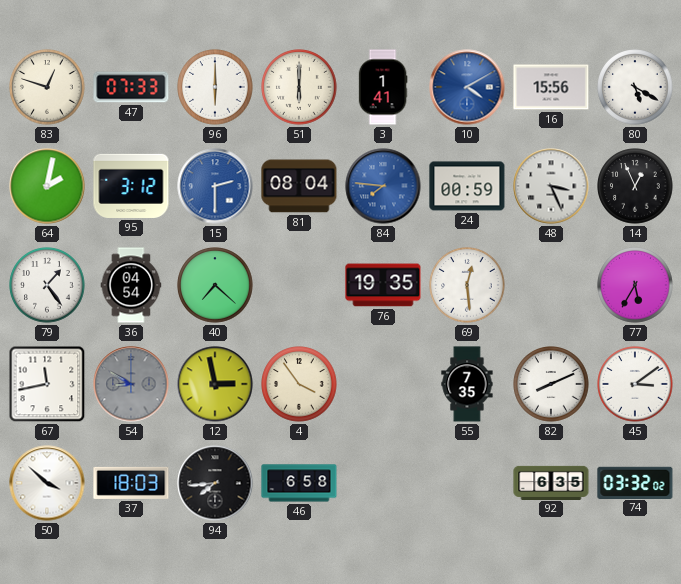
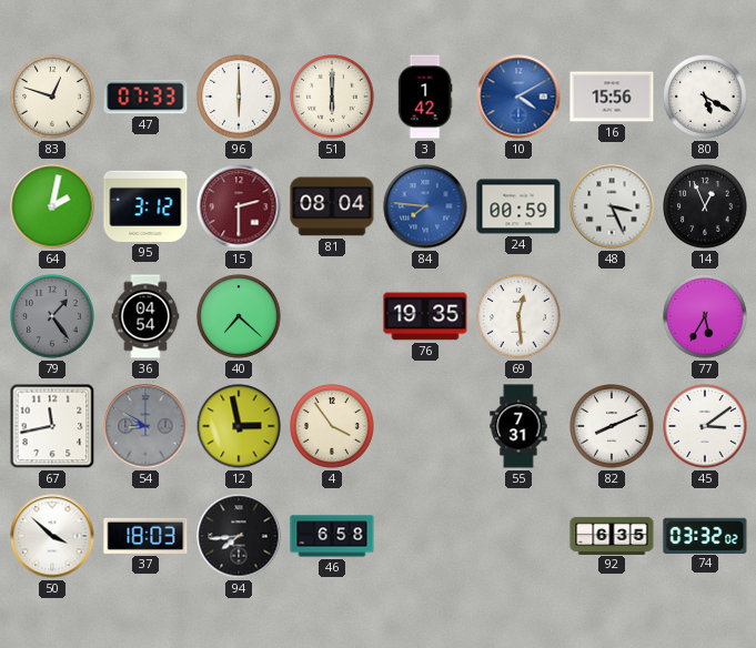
3: 1:41 -> 1:42
15 dial: blue -> burgundy
79 dial: white -> grey
55: 7:35 -> 7:31
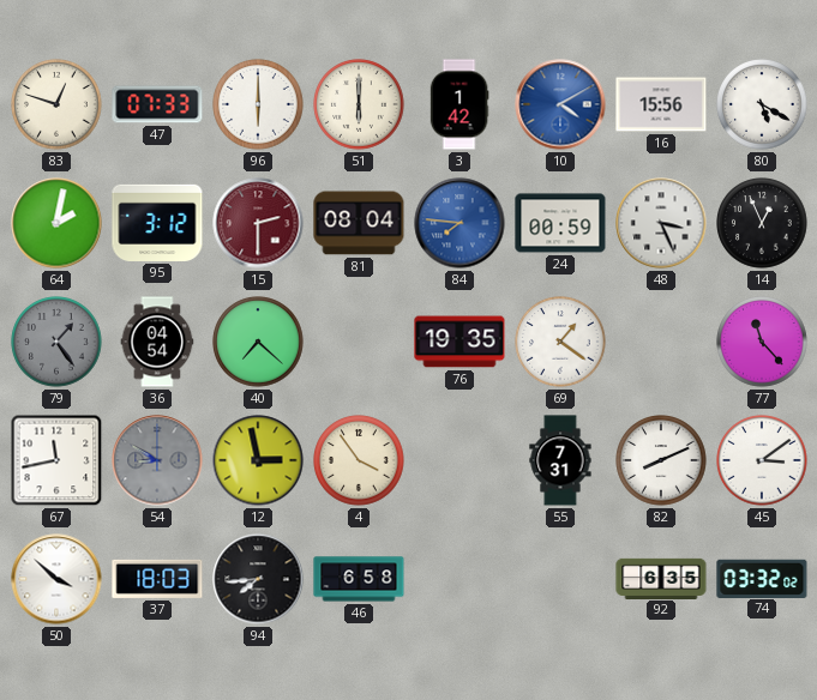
69: 12:29 -> 1:21
77: 5:35 -> 11:23
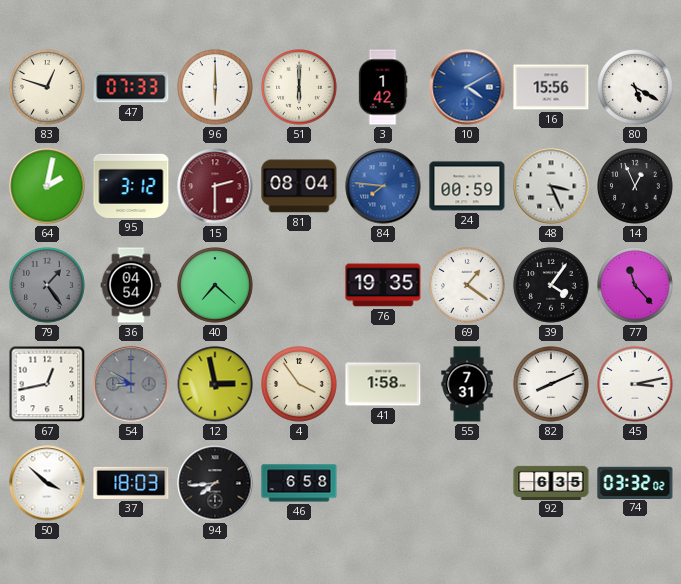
39: none -> 4:06
67: 11:43 -> 12:43
41: none -> 1:58
45: 3:09 -> 3:13
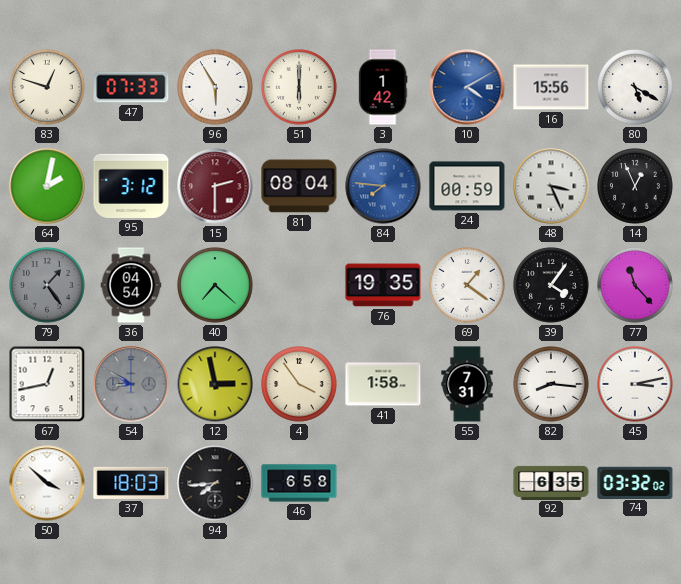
96: 6:00 -> 5:55
82: 8:11 -> 8:16
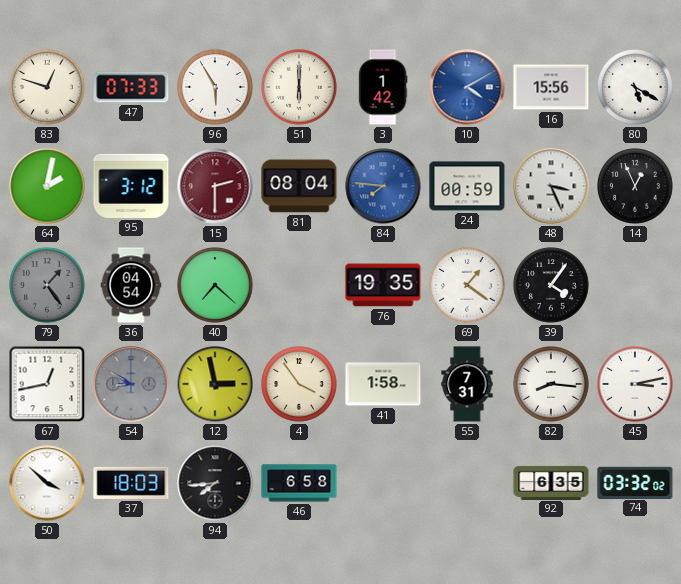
77: 11:23 -> none
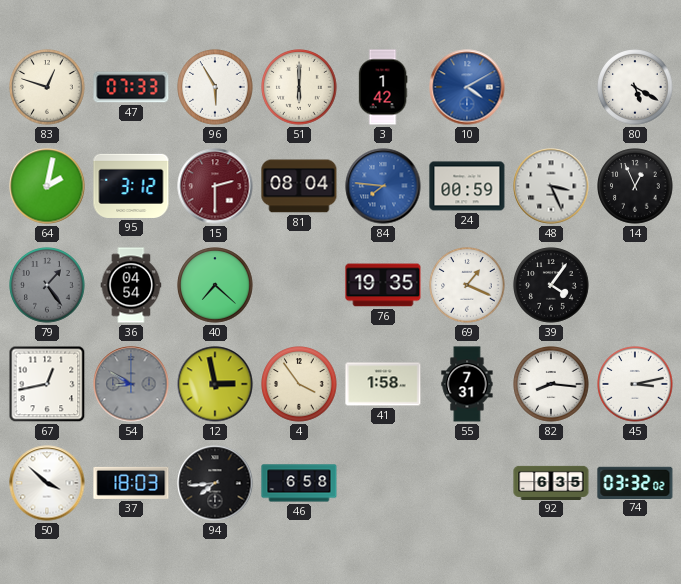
16: 15:56 -> none
69: 1:21 -> 1:19
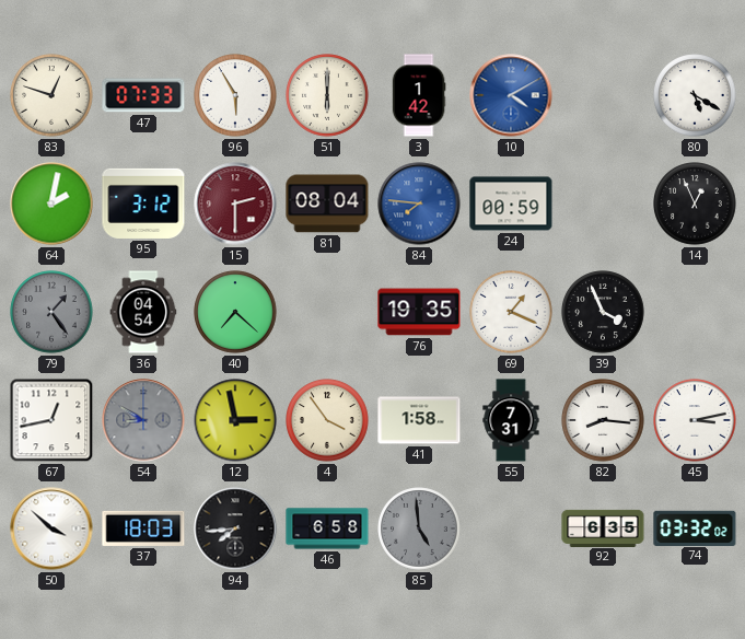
48: 3:26 -> none
39: 4:06 -> 3:56
85: none -> 4:59
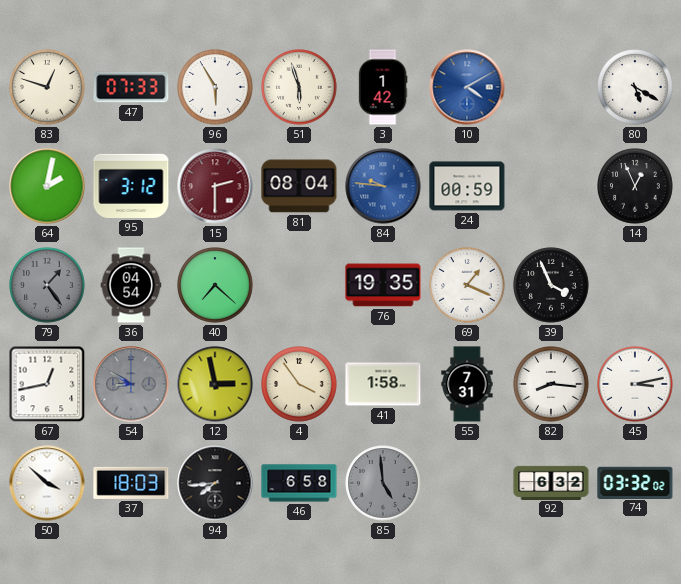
51: 6:00 -> 5:57
84: 7:46 -> 9:46
92: 6:35 -> 6:32
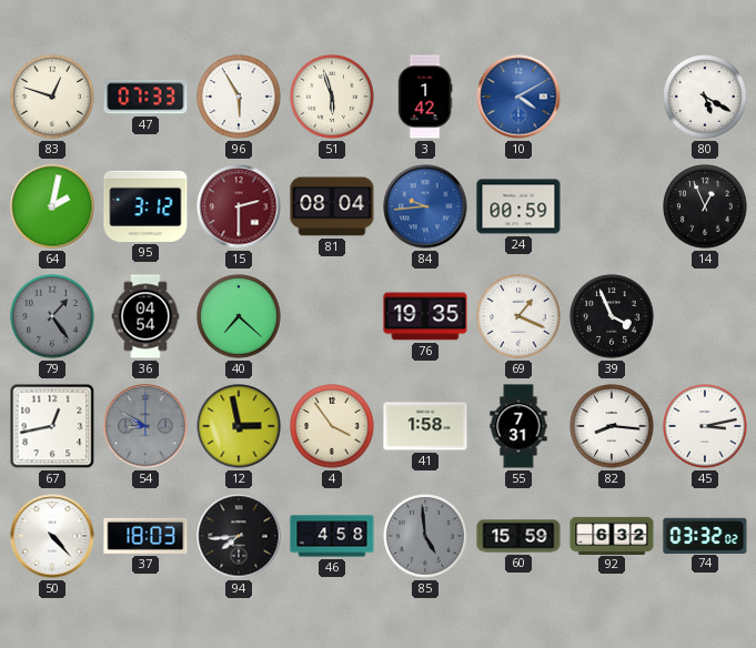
84: 9:46 -> 9:44
50: 3:52 -> 4:23
46: 6:58 -> 4:58
60: none -> 15:59
